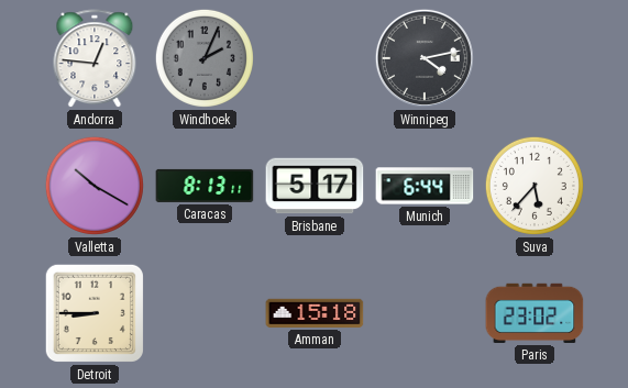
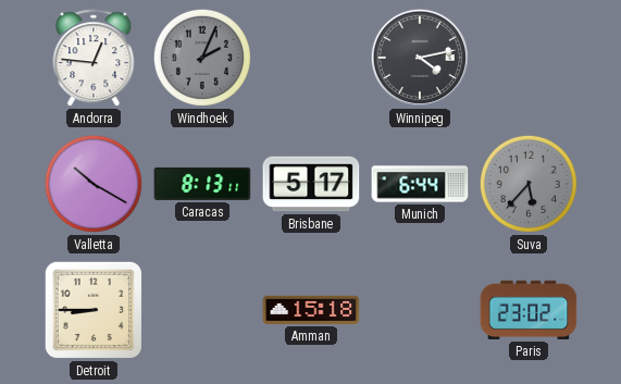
Suva dial: white -> grey
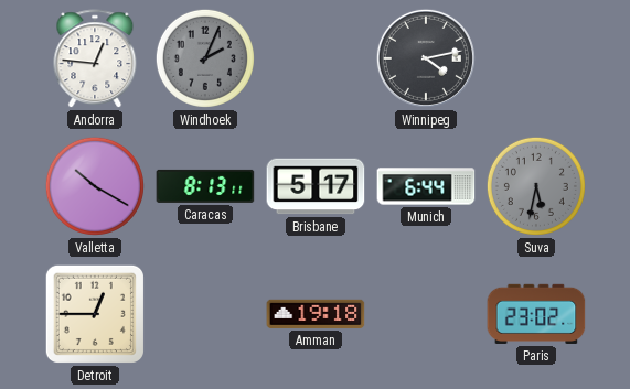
Suva: 5:37 -> 5:32
Detroit: 8:45 -> 12:45
Amman: 15:18 -> 19:18
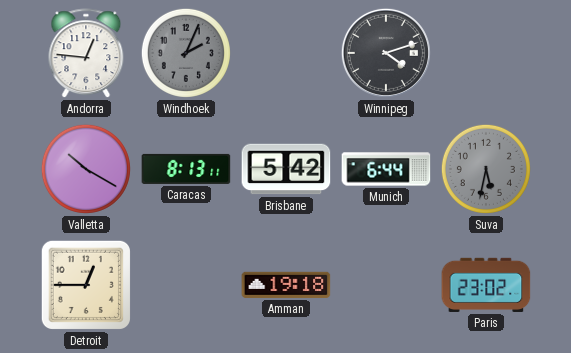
Winnipeg: 4:13 -> 4:12
Brisbane: 5:17 -> 5:42
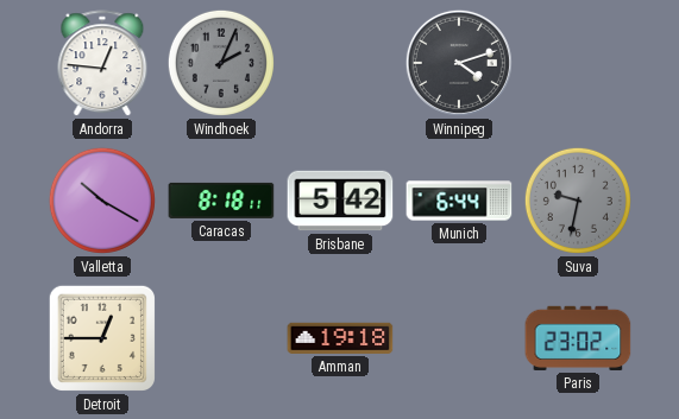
Caracas: 8:13 -> 8:18
Suva: 5:32 -> 9:32
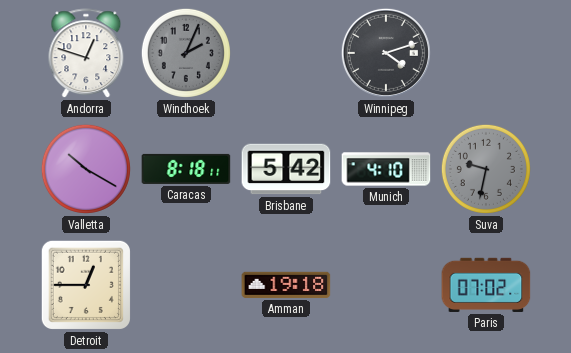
Andorra: 12:46 -> 12:48
Munich: 6:44 -> 4:10
Paris: 23:02 -> 07:02
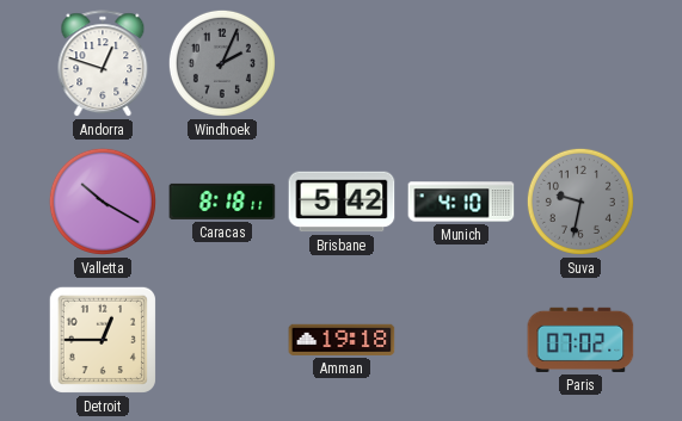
Winnipeg: 4:12 -> none
